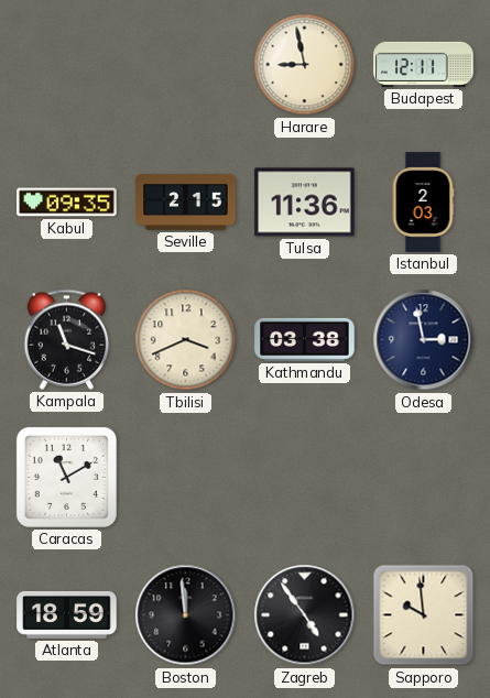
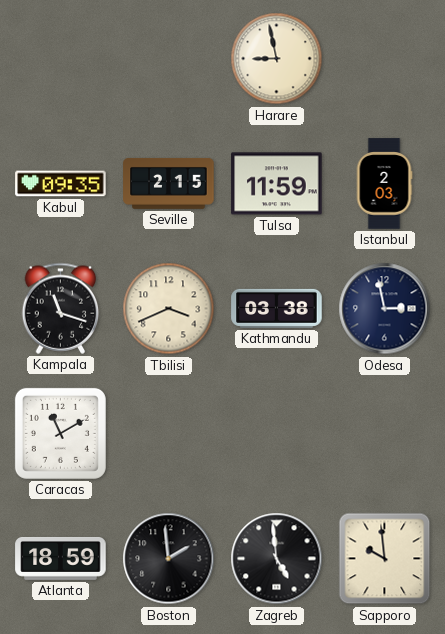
Budapest: 12:11 -> none
Tulsa: 11:36 -> 11:59
Boston: 11:59 -> 1:59
Zagreb: 4:54 -> 4:59
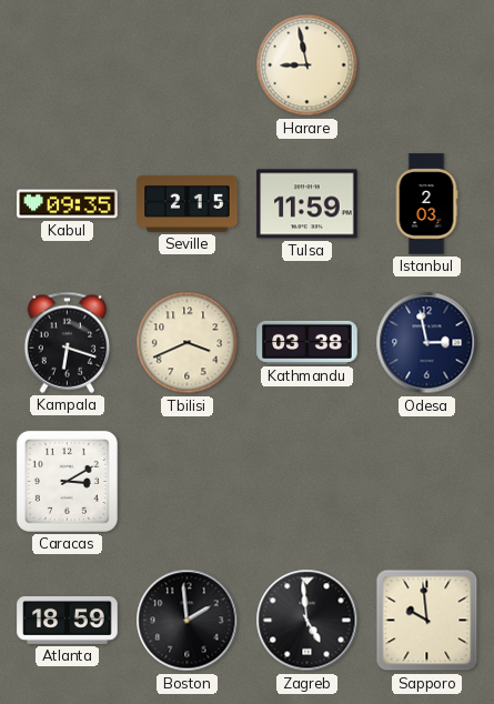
Kampala: 11:18 -> 6:18
Caracas: 11:10 -> 3:10
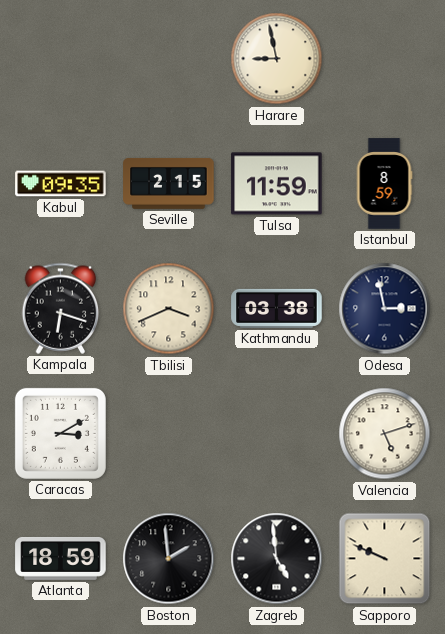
Istanbul: 2:03 -> 8:59
Valencia: none -> 5:12
Sapporo: 9:59 -> 9:49
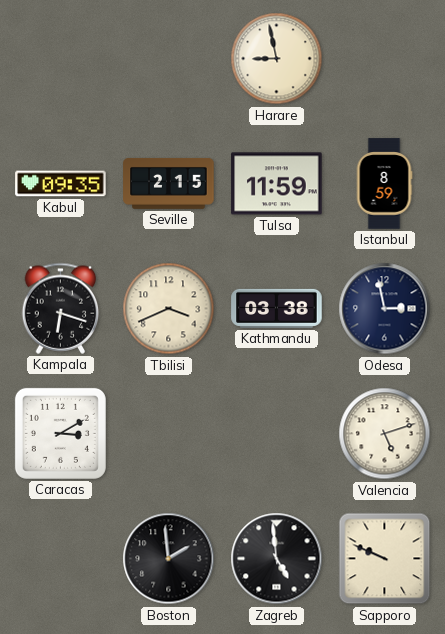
Atlanta: 18:59 -> none
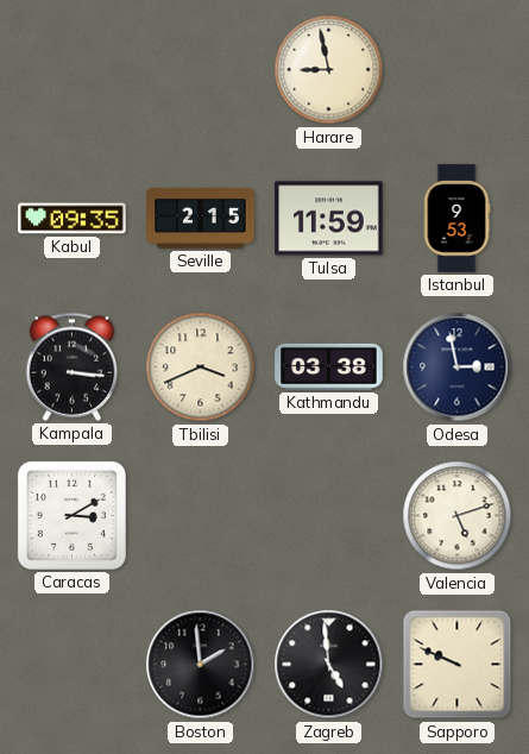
Istanbul: 8:59 -> 9:53
Kampala: 6:18 -> 3:16
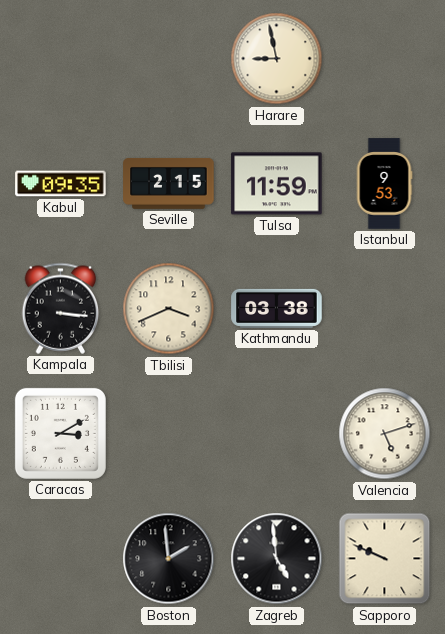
Odesa: 2:58 -> none
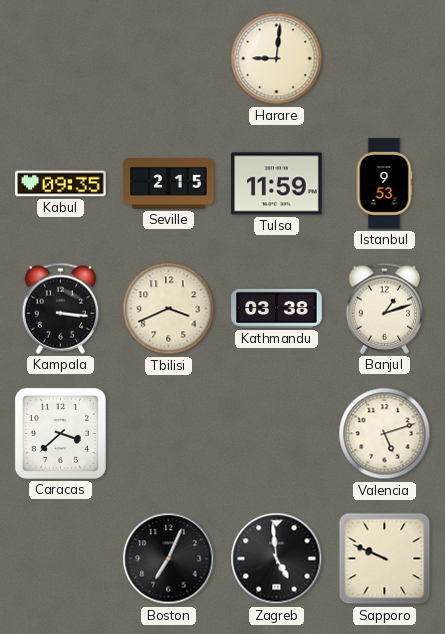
Harare: 8:58 -> 9:01
Banjul: none -> 1:12
Caracas: 3:10 -> 3:38
Boston: 1:59 -> 7:04
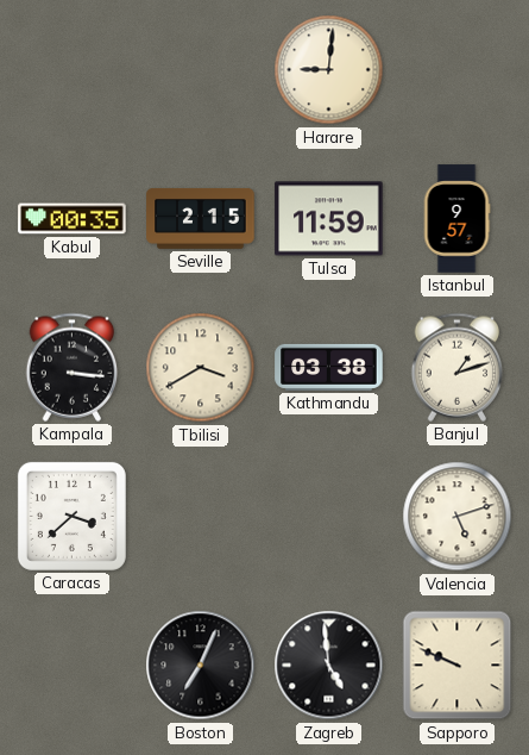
Kabul: 09:35 -> 00:35
Istanbul: 9:53 -> 9:57
Tbilisi: 3:41 -> 3:40
